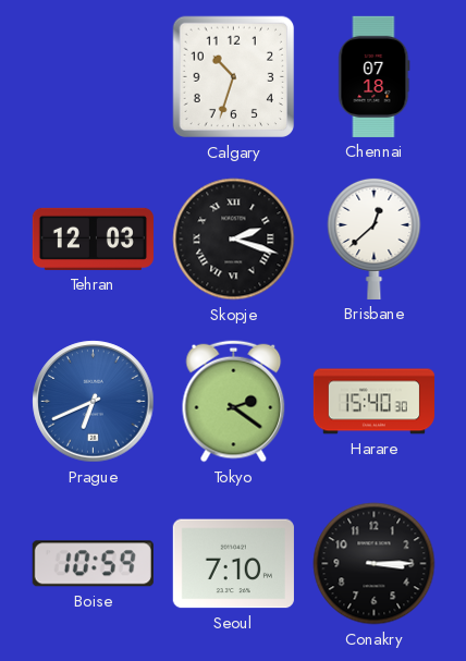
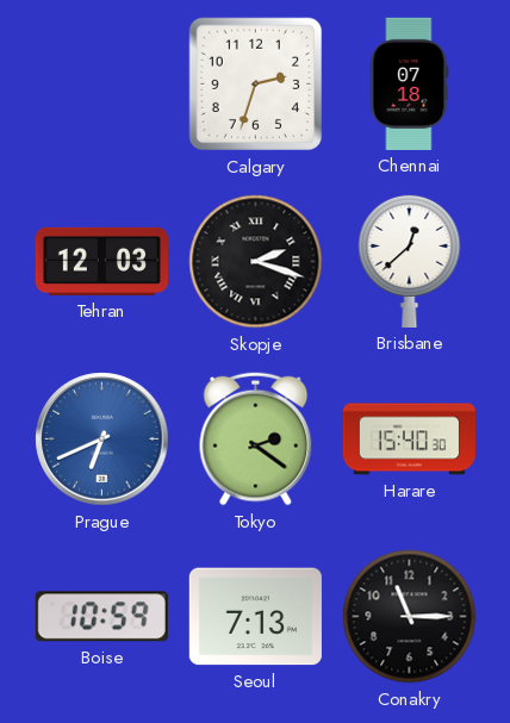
Calgary: 10:33 -> 2:33
Seoul: 7:10 -> 7:13
Conakry: 3:15 -> 11:15
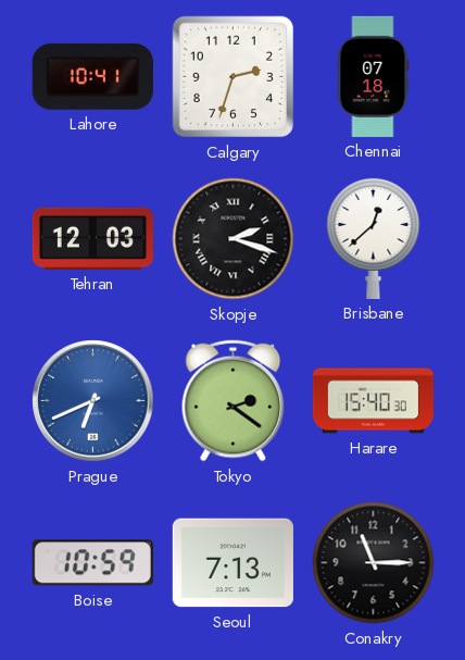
Lahore: none -> 10:41
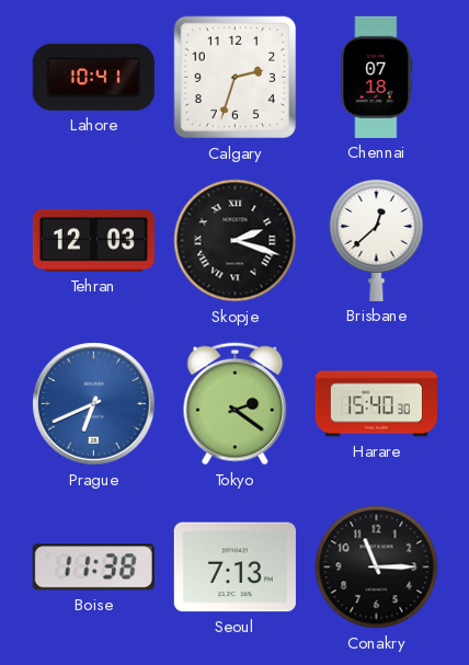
Boise: 10:59 -> 11:38
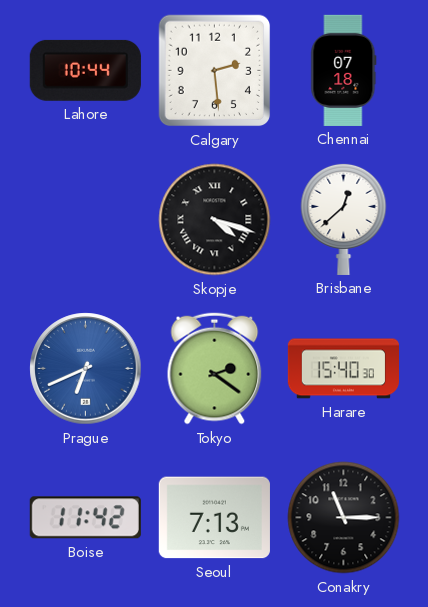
Lahore: 10:41 -> 10:44
Calgary: 2:33 -> 2:29
Tehran: 12:03 -> none
Skopje: 2:18 -> 4:18
Boise: 11:38 -> 11:42
